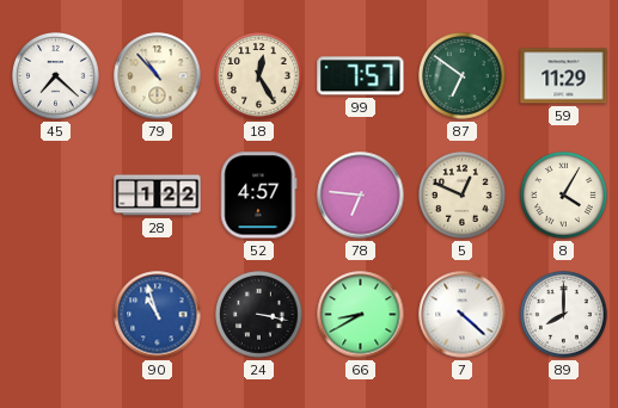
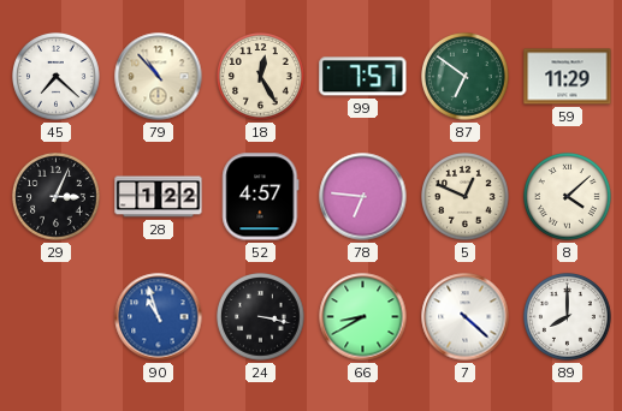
29: none -> 3:04
8: 4:05 -> 4:08
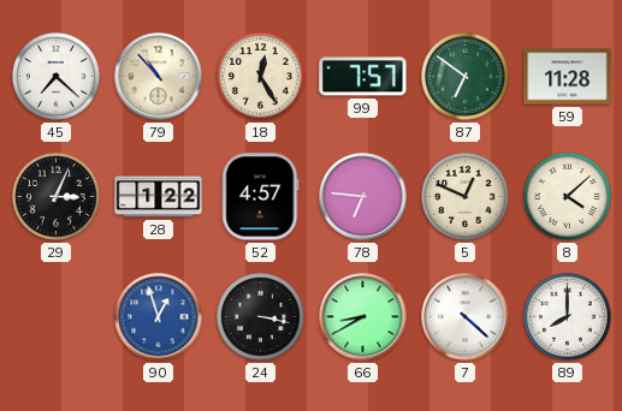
59: 11:29 -> 11:28
90: 10:57 -> 12:57
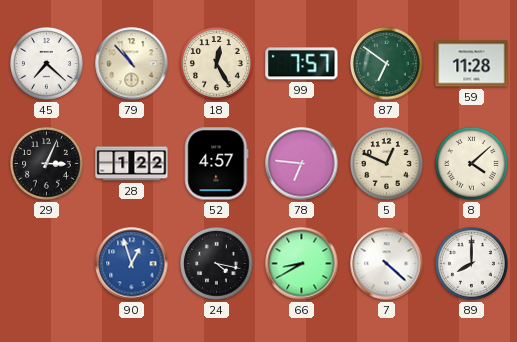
24: 3:17 -> 4:17
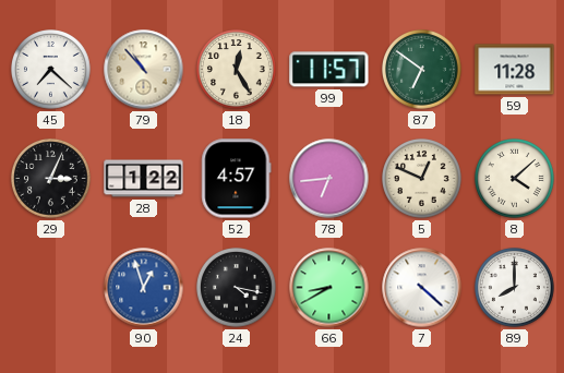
99: 7:57 -> 11:57
78: 6:46 -> 6:44
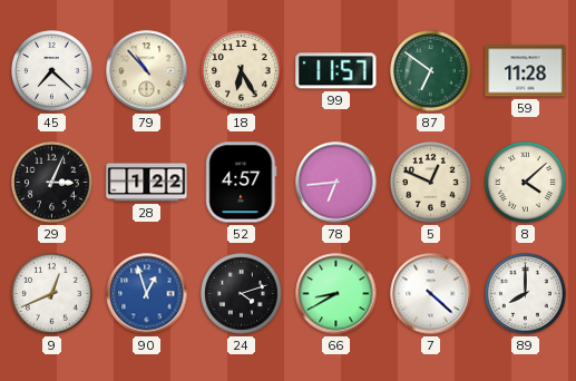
18: 12:25 -> 6:25
9: none -> 12:41
24: 4:17 -> 4:12
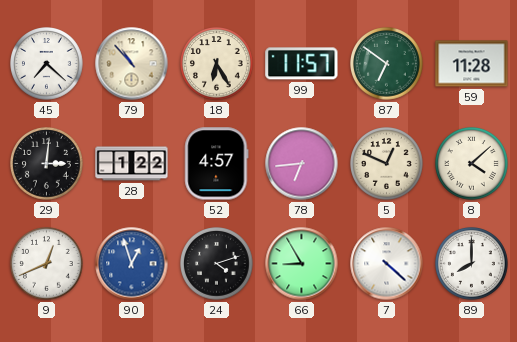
29: 3:04 -> 3:01
66: 8:40 -> 8:55
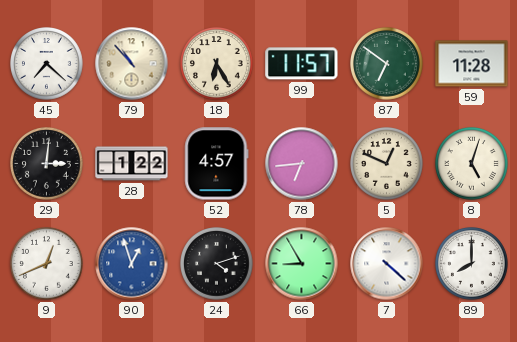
8: 4:08 -> 5:03
